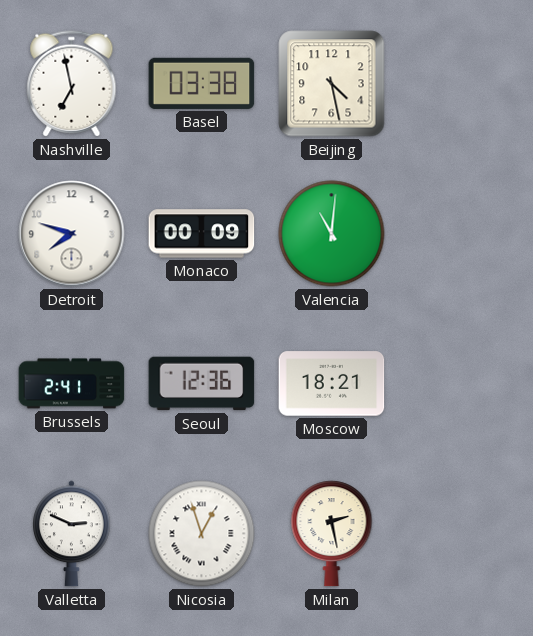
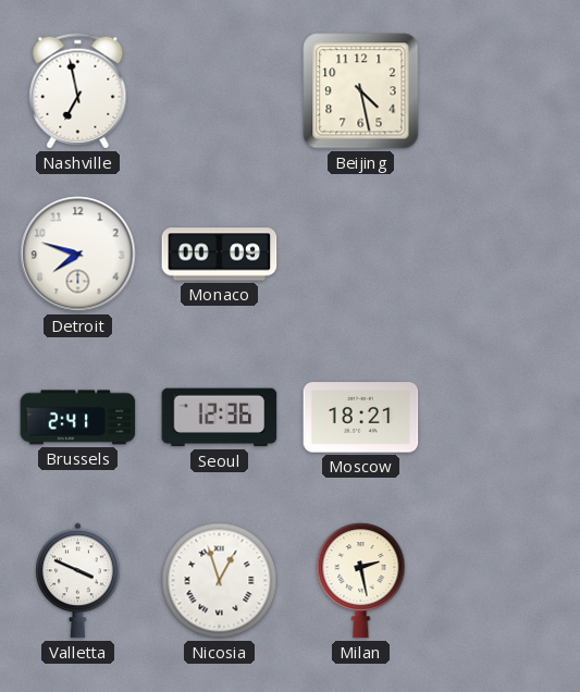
Basel: 03:38 -> none
Valencia: 11:01 -> none
Valletta: 2:49 -> 3:49
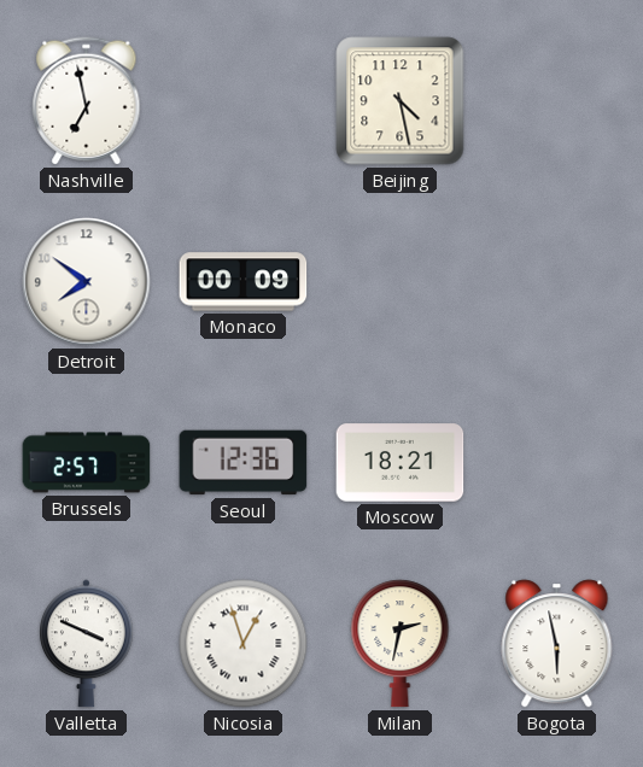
Detroit: 7:48 -> 7:51
Brussels: 2:41 -> 2:57
Milan: 2:28 -> 2:32
Bogota: none -> 5:58
